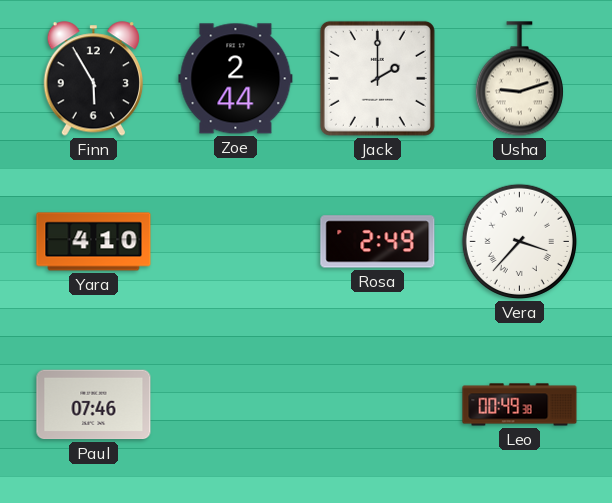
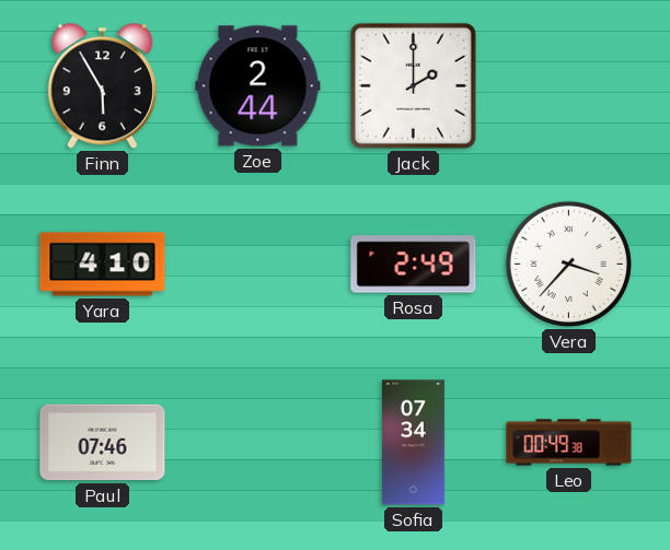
Usha: 9:12 -> none
Sofia: none -> 07:34
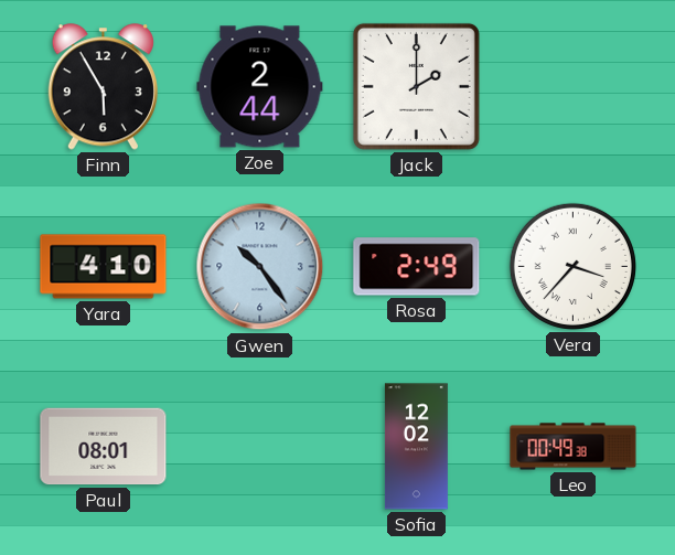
Gwen: none -> 10:24
Paul: 07:46 -> 08:01
Sofia: 07:34 -> 12:02
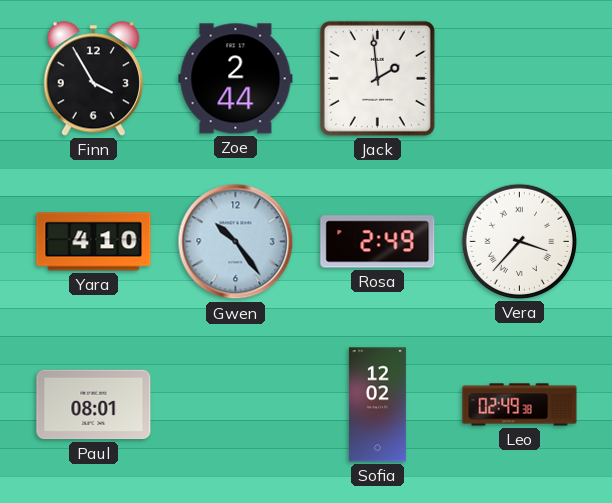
Finn: 5:55 -> 3:55
Jack: 2:00 -> 1:59
Leo: 00:49 -> 02:49
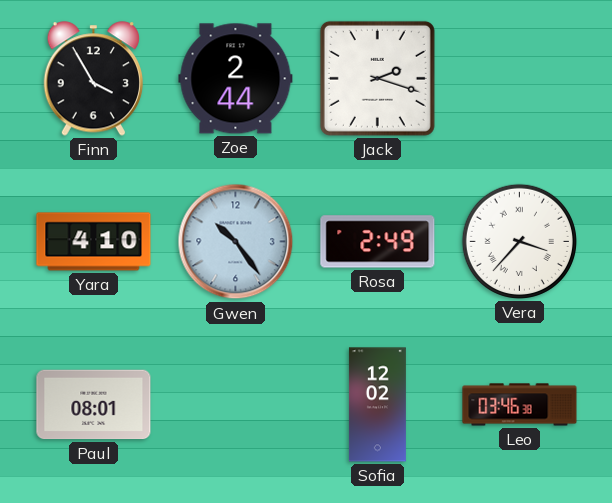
Jack: 1:59 -> 2:18
Leo: 02:49 -> 03:46
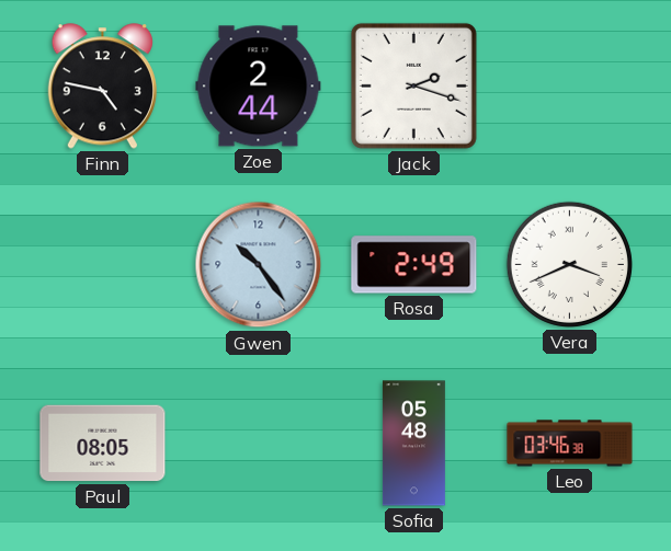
Finn: 3:55 -> 4:47
Yara: 4:10 -> none
Vera: 3:37 -> 3:41
Paul: 08:01 -> 08:05
Sofia: 12:02 -> 05:48
